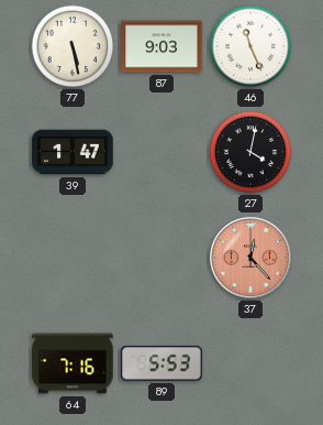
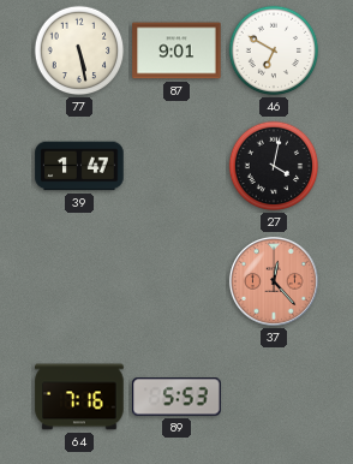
87: 9:03 -> 9:01
46: 11:26 -> 6:50
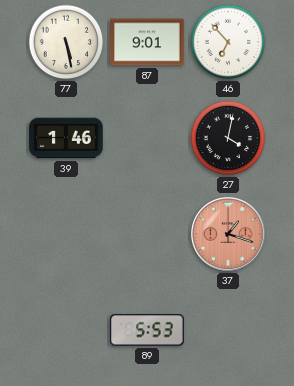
46: 6:50 -> 6:53
39: 1:47 -> 1:46
37: 12:23 -> 1:18
64: 7:16 -> none
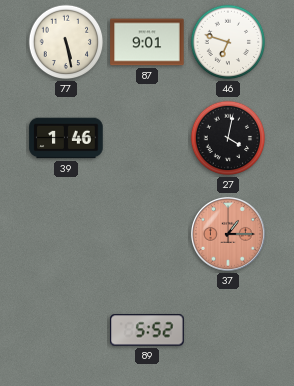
46: 6:53 -> 6:48
37: 1:18 -> 1:15
89: 5:53 -> 5:52
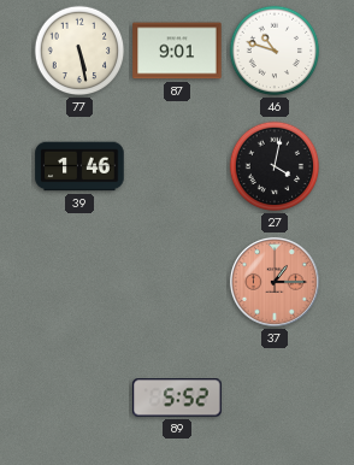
46: 6:48 -> 10:48
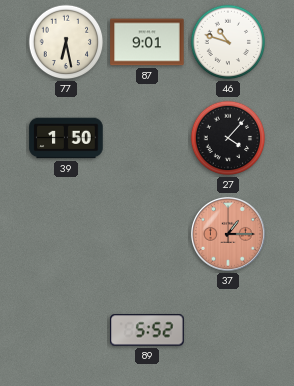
77: 5:28 -> 6:28
39: 1:46 -> 1:50
27: 4:02 -> 4:07
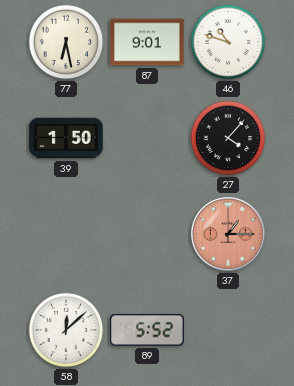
58: none -> 12:08
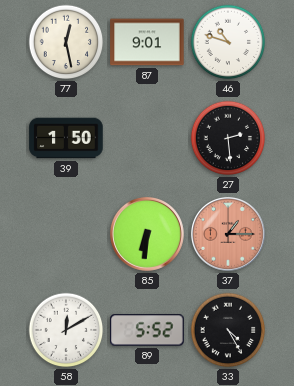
77: 6:28 -> 12:28
27: 4:07 -> 2:29
85: none -> 6:31
58: 12:08 -> 12:10
33: none -> 4:25
